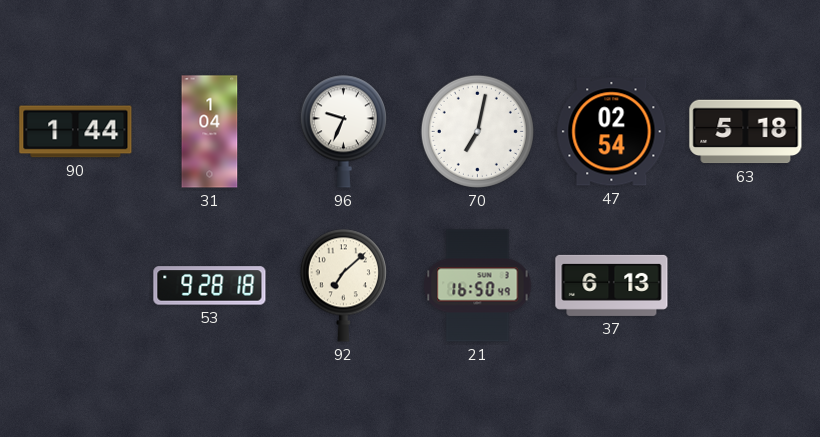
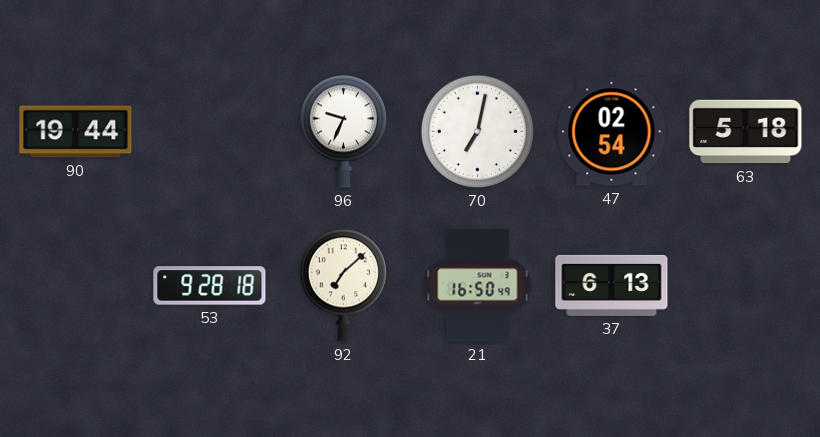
90: 1:44 -> 19:44
31: 1:04 -> none
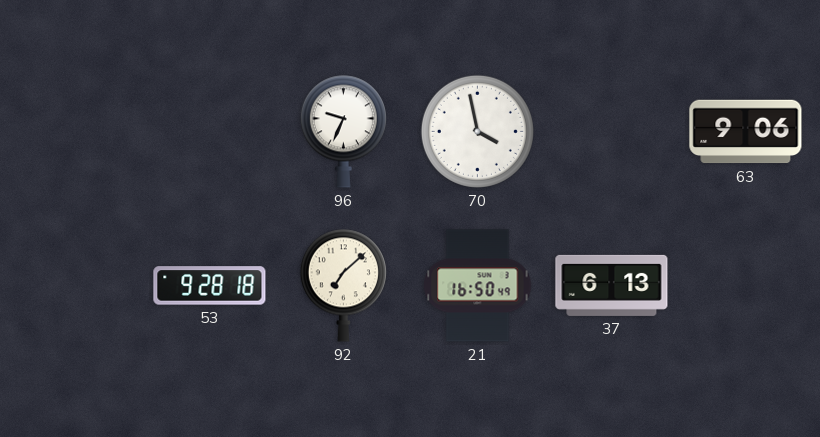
90: 19:44 -> none
70: 7:02 -> 3:58
47: 02:54 -> none
63: 5:18 -> 9:06
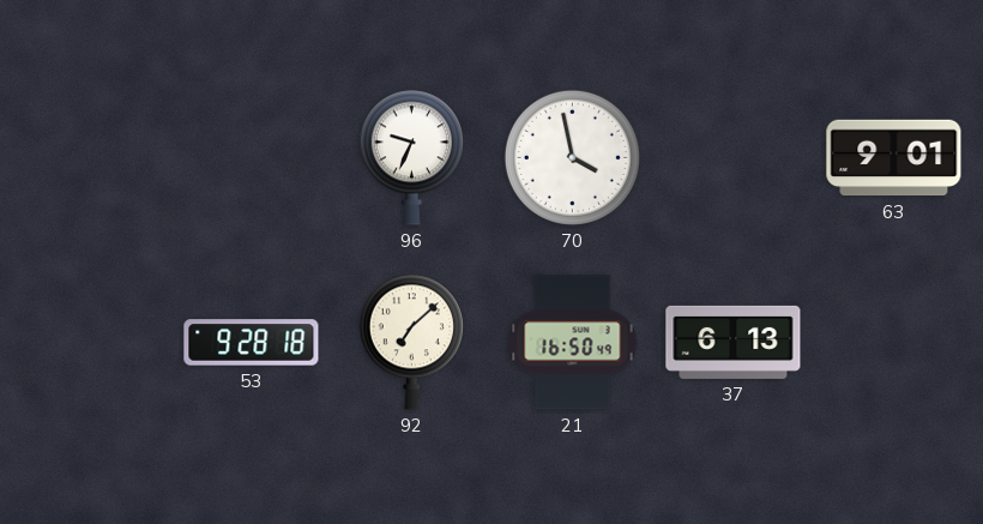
63: 9:06 -> 9:01
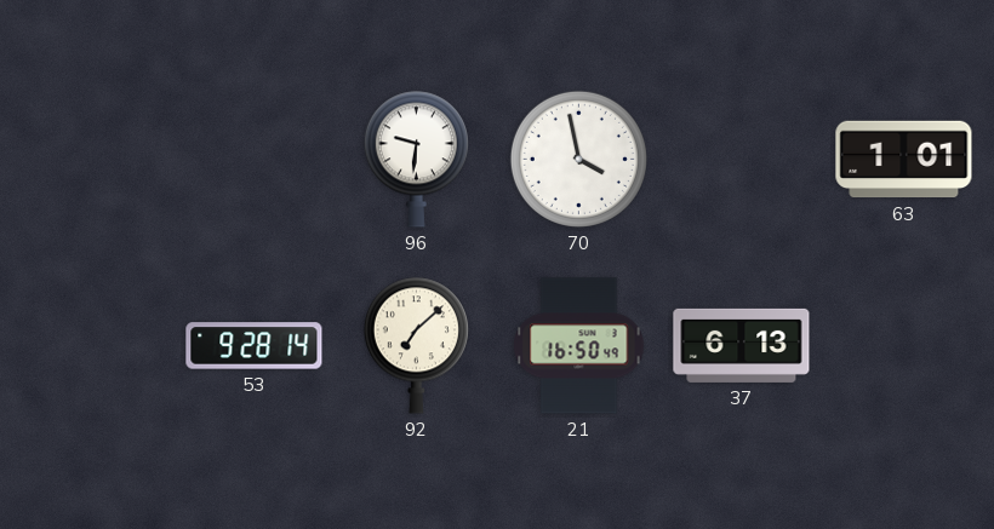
96: 9:34 -> 9:31
63: 9:01 -> 1:01
53: 9:28:18 -> 9:28:14
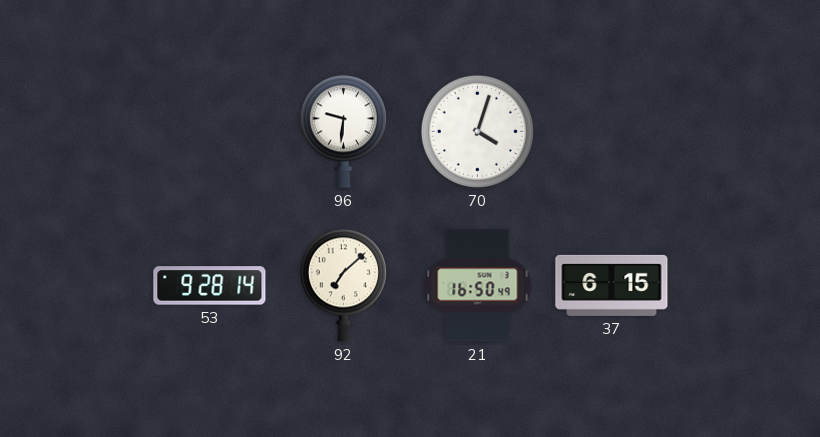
70: 3:58 -> 4:03
63: 1:01 -> none
37: 6:13 -> 6:15
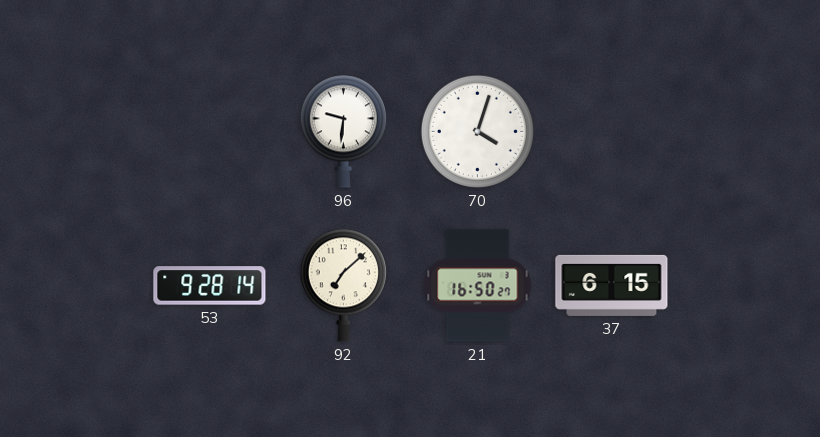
21: 16:50:49 -> 16:50:27
